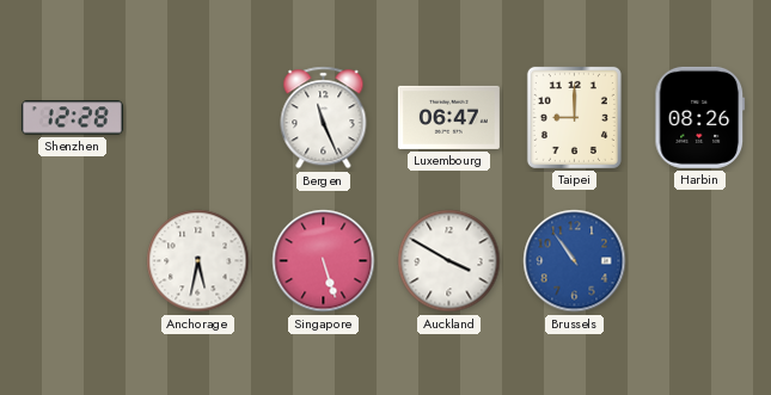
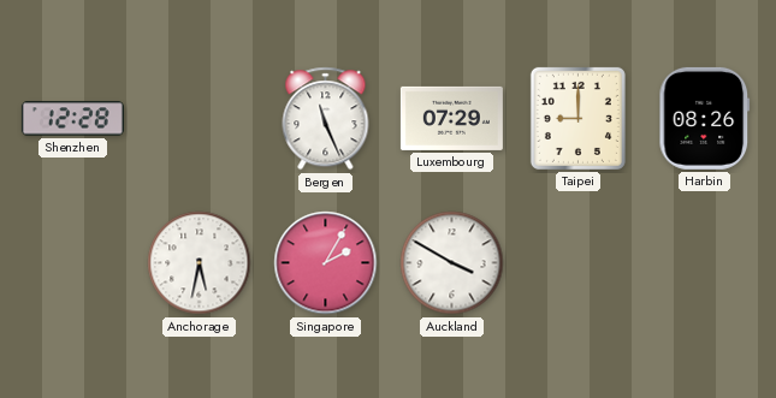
Luxembourg: 06:47 -> 07:29
Singapore: 5:27 -> 2:05
Brussels: 10:54 -> none
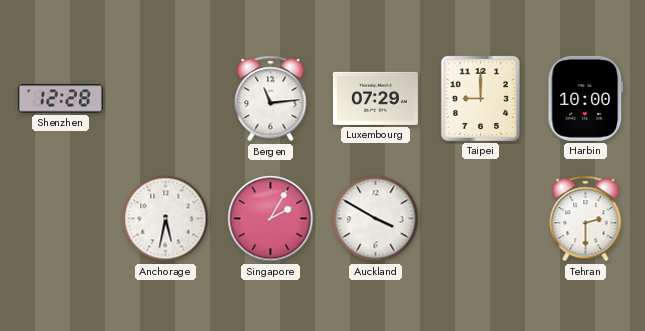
Bergen: 11:26 -> 11:14
Harbin: 08:26 -> 10:00
Tehran: none -> 2:30
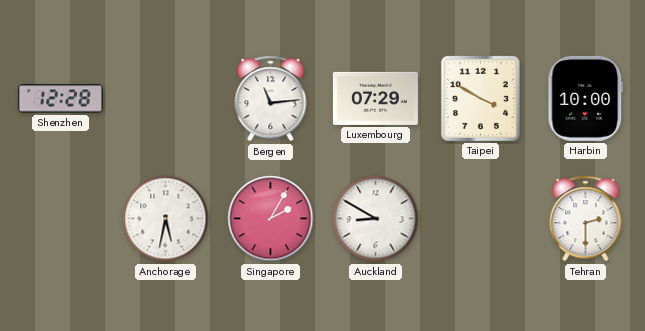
Taipei: 9:00 -> 3:50
Auckland: 3:50 -> 8:50
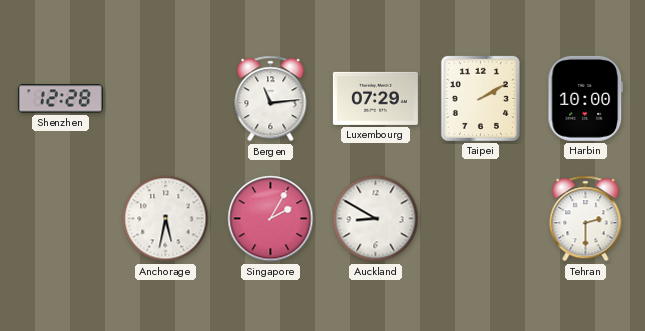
Taipei: 3:50 -> 2:10
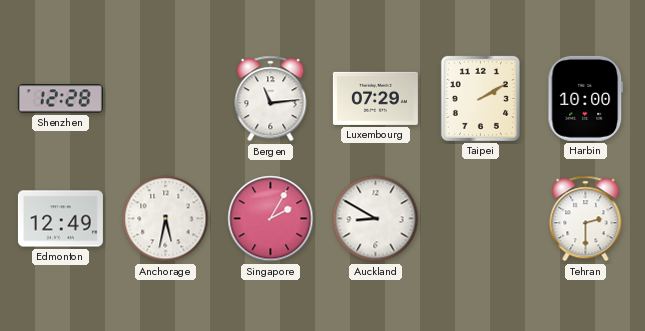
Edmonton: none -> 12:49
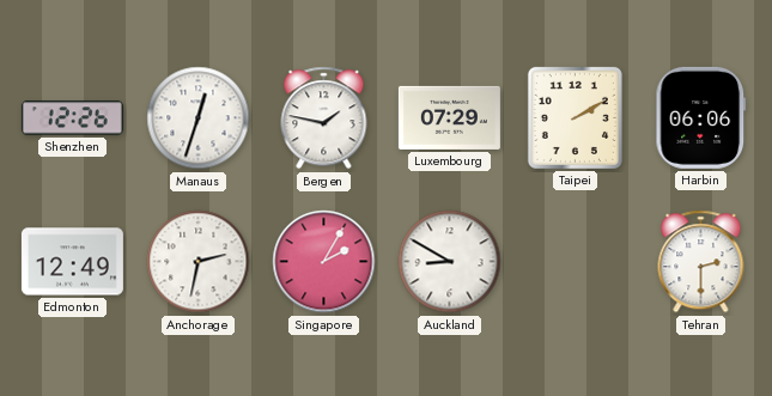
Shenzhen: 12:28 -> 12:26
Manaus: none -> 12:33
Bergen: 11:14 -> 1:47
Harbin: 10:00 -> 06:06
Anchorage: 5:32 -> 2:32
